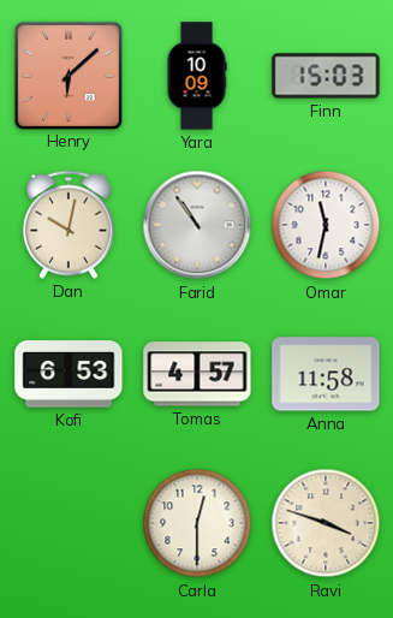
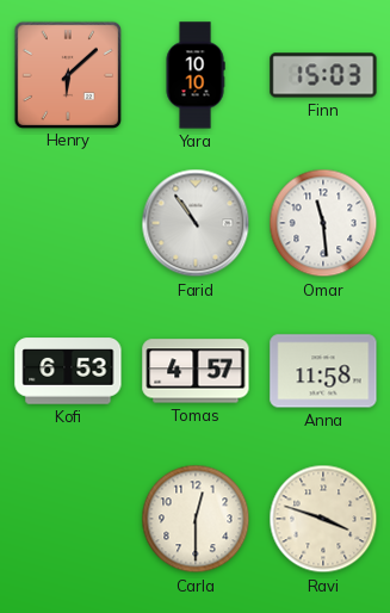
Yara: 10:09 -> 10:10
Dan: 10:02 -> none
Omar: 11:32 -> 11:29
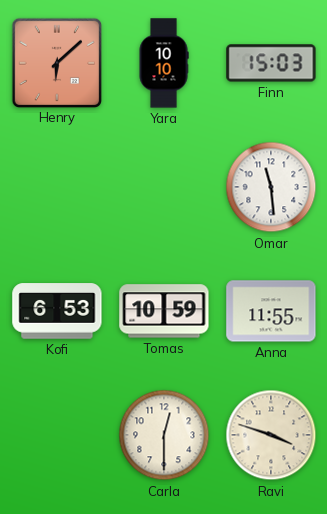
Farid: 10:54 -> none
Tomas: 4:57 -> 10:59
Anna: 11:58 -> 11:55
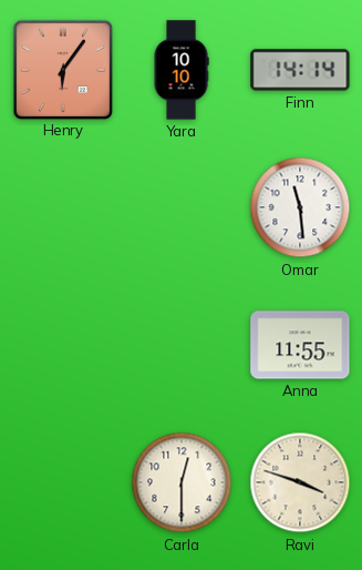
Henry: 6:08 -> 6:06
Finn: 15:03 -> 14:14
Kofi: 6:53 -> none
Tomas: 10:59 -> none
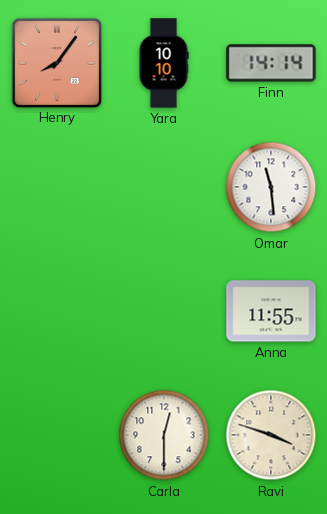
Henry: 6:06 -> 8:06
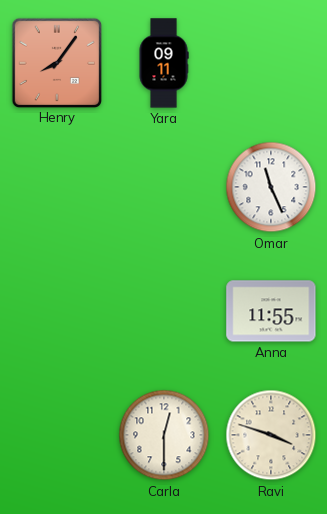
Yara: 10:10 -> 09:11
Finn: 14:14 -> none
Omar: 11:29 -> 11:26
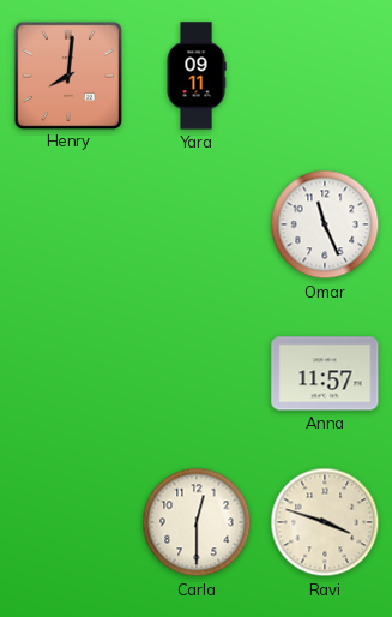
Henry: 8:06 -> 8:01
Anna: 11:55 -> 11:57
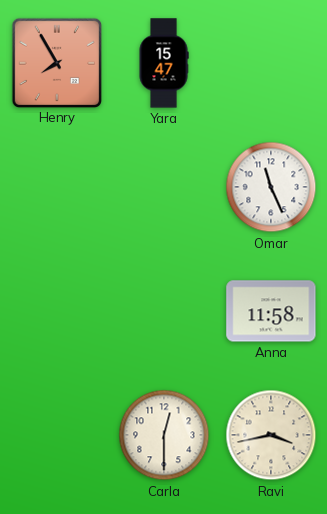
Henry: 8:01 -> 7:55
Yara: 09:11 -> 15:47
Anna: 11:57 -> 11:58
Ravi: 3:48 -> 3:43
